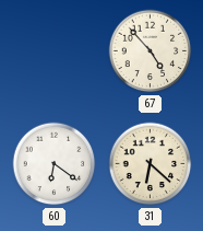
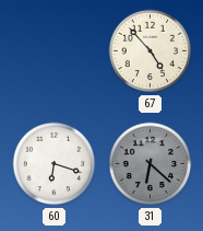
60: 6:21 -> 6:18
31 dial: cream -> grey
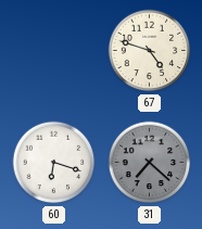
67: 4:53 -> 4:48
31: 6:22 -> 7:22
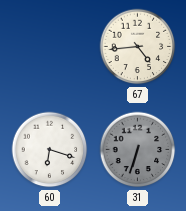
67: 4:48 -> 4:44
31: 7:22 -> 6:33
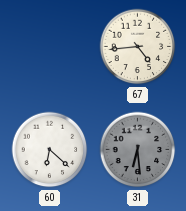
60: 6:18 -> 6:22
31: 6:33 -> 6:29
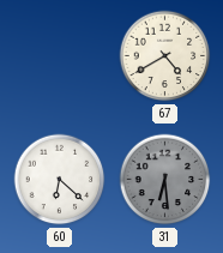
67: 4:44 -> 4:40
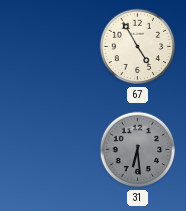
67: 4:40 -> 4:55
60: 6:22 -> none
